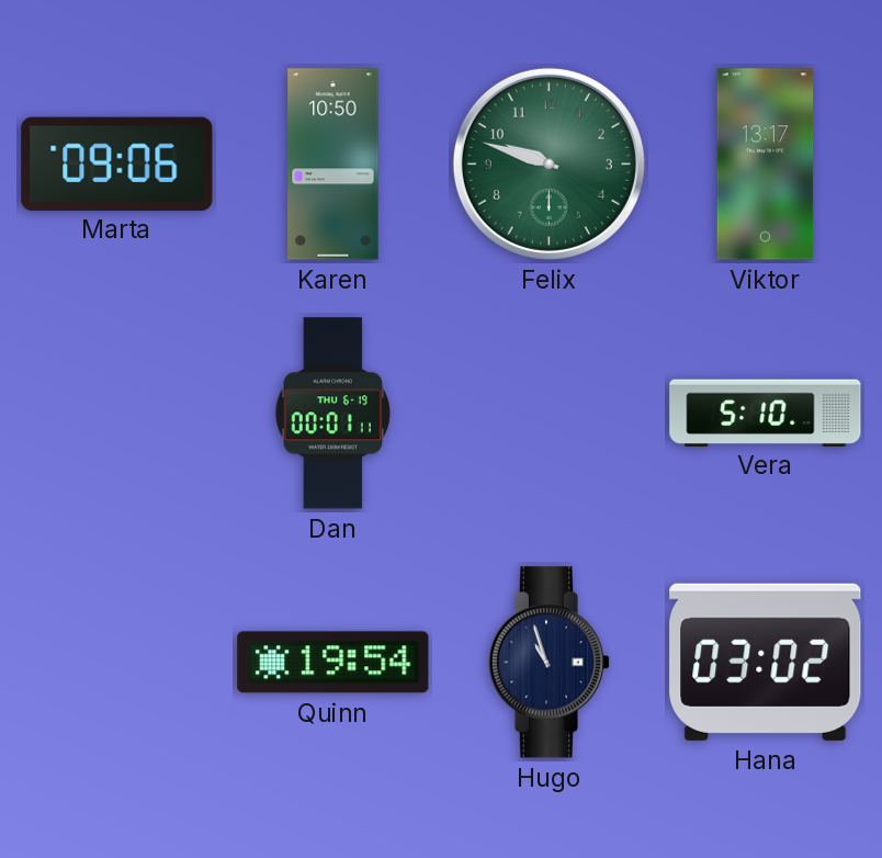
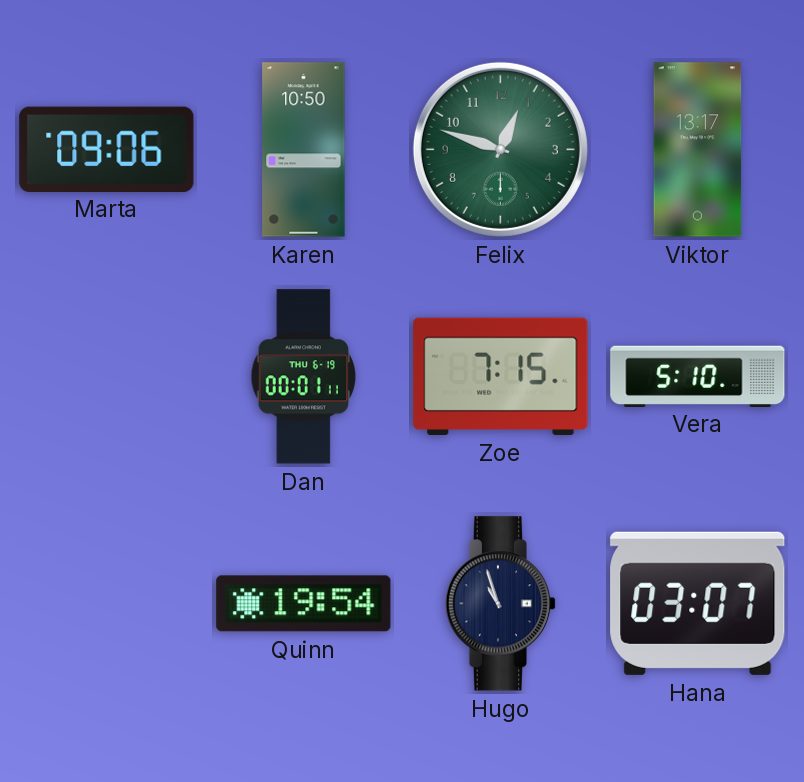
Felix: 9:48 -> 12:48
Zoe: none -> 7:15
Hana: 03:02 -> 03:07
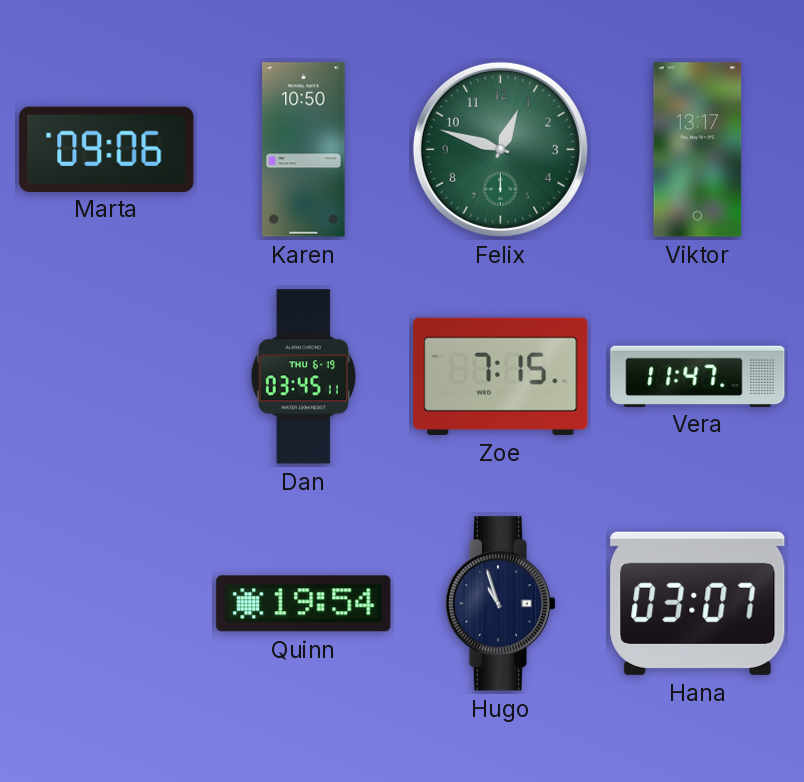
Dan: 00:01 -> 03:45
Vera: 5:10 -> 11:47
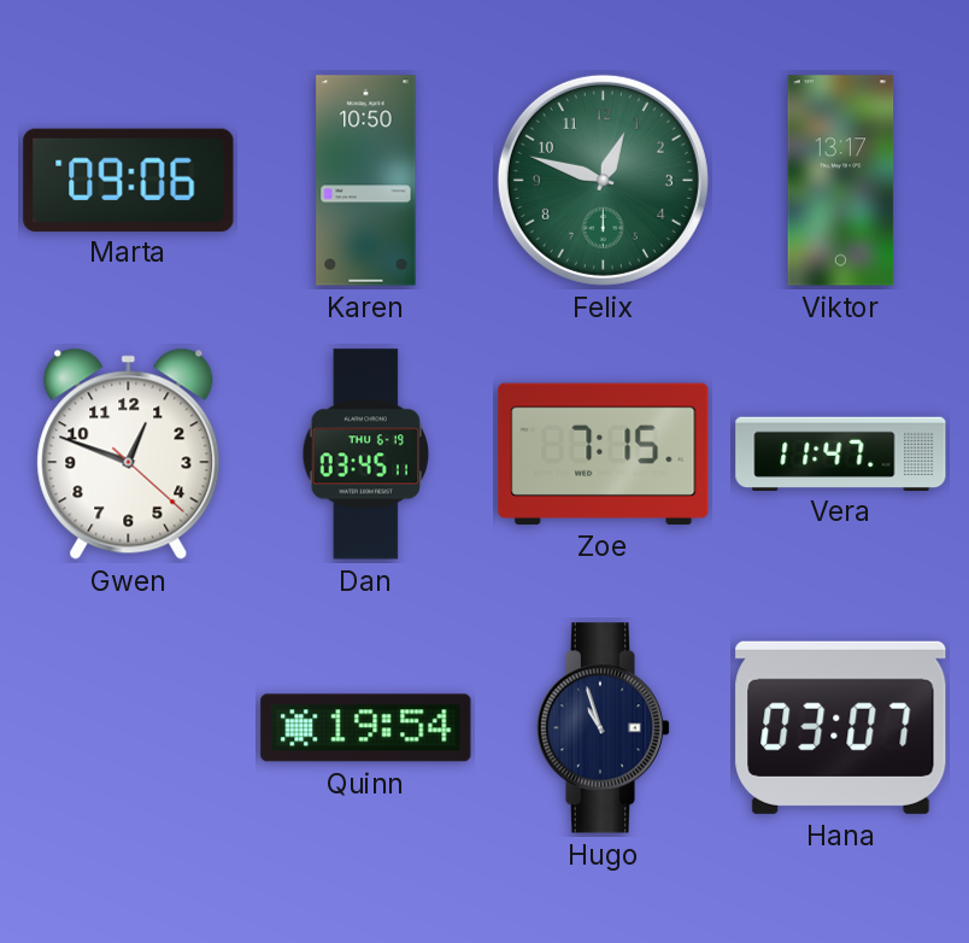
Gwen: none -> 12:48
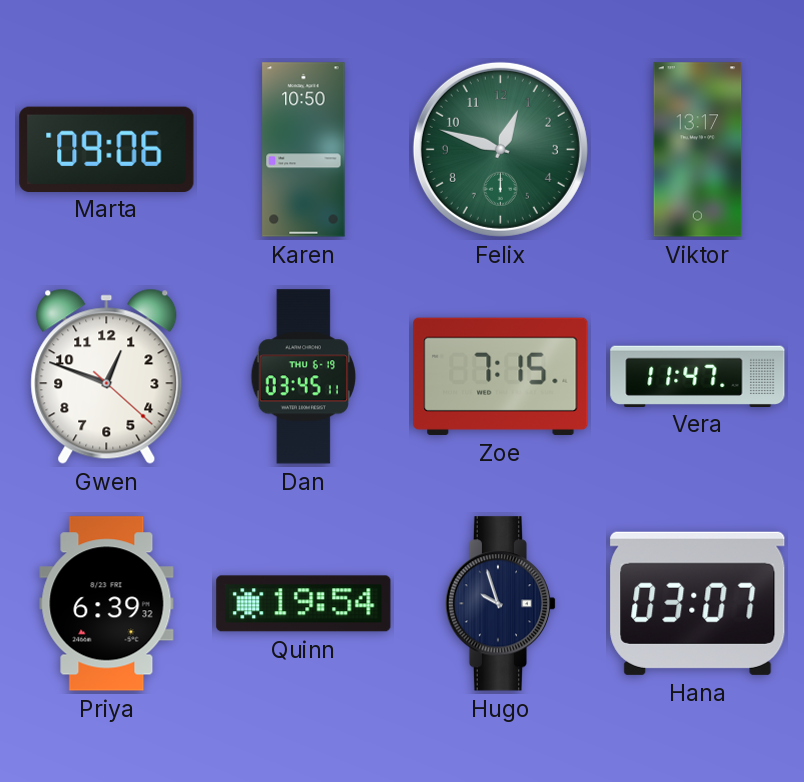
Priya: none -> 6:39
Hugo: 10:57 -> 9:57
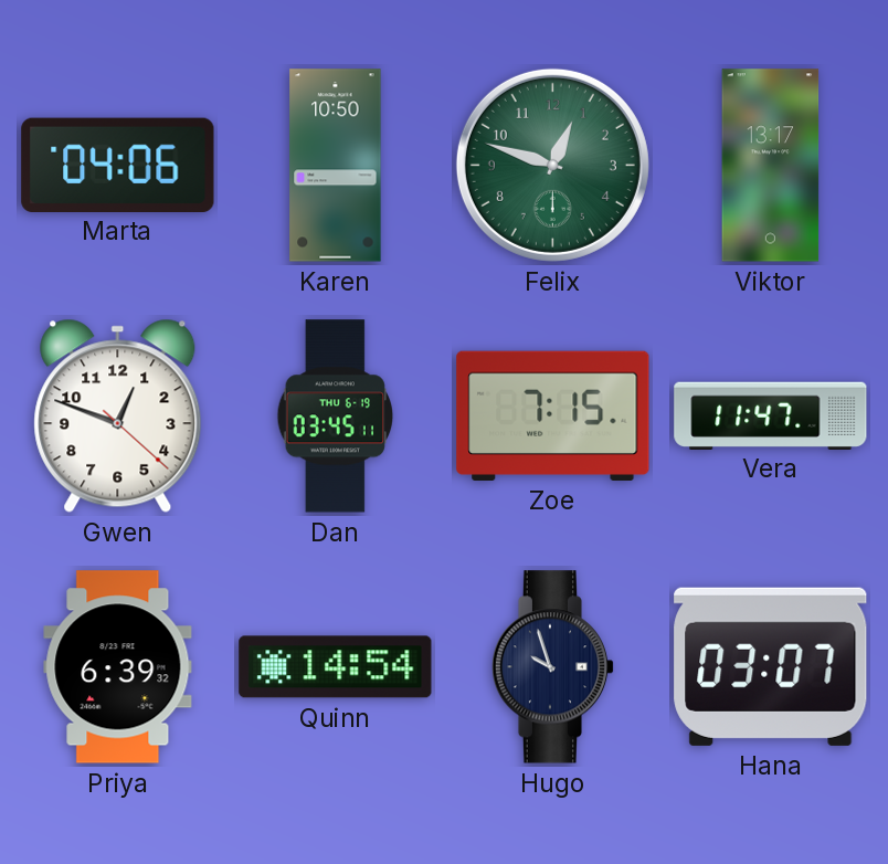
Marta: 09:06 -> 04:06
Quinn: 19:54 -> 14:54
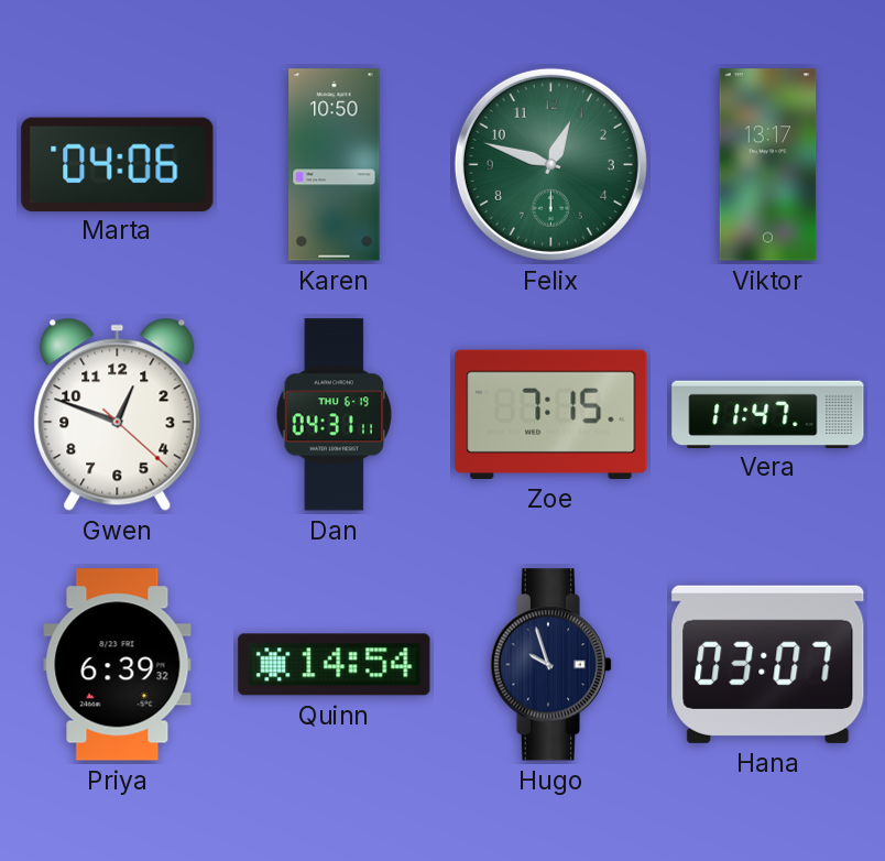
Dan: 03:45 -> 04:31
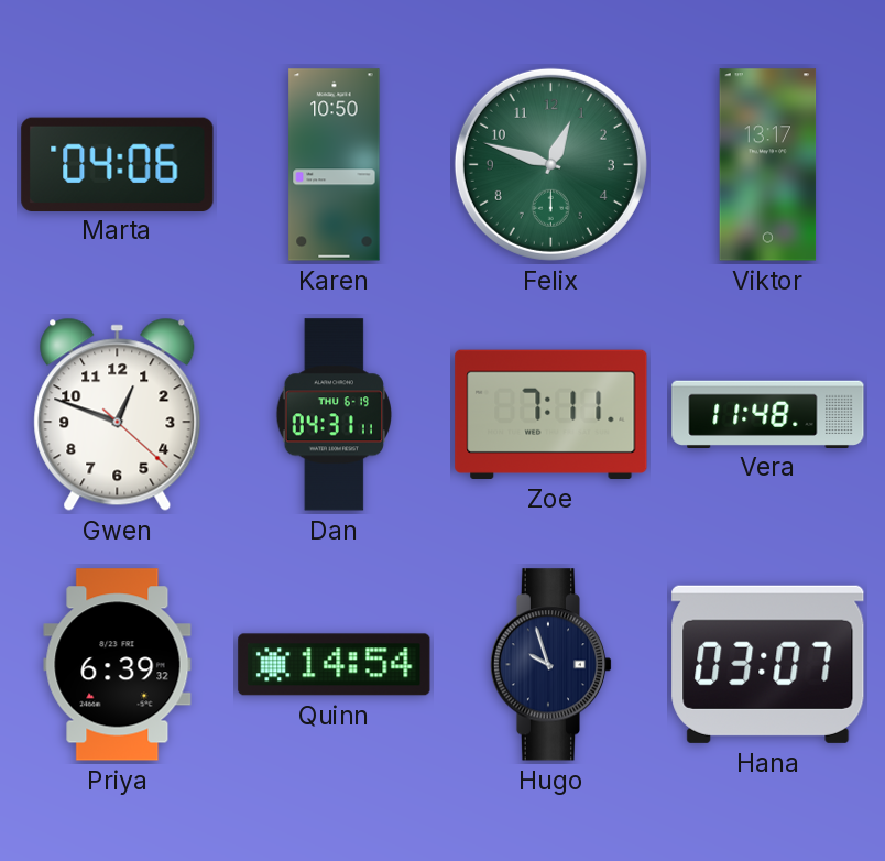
Zoe: 7:15 -> 7:11
Vera: 11:47 -> 11:48
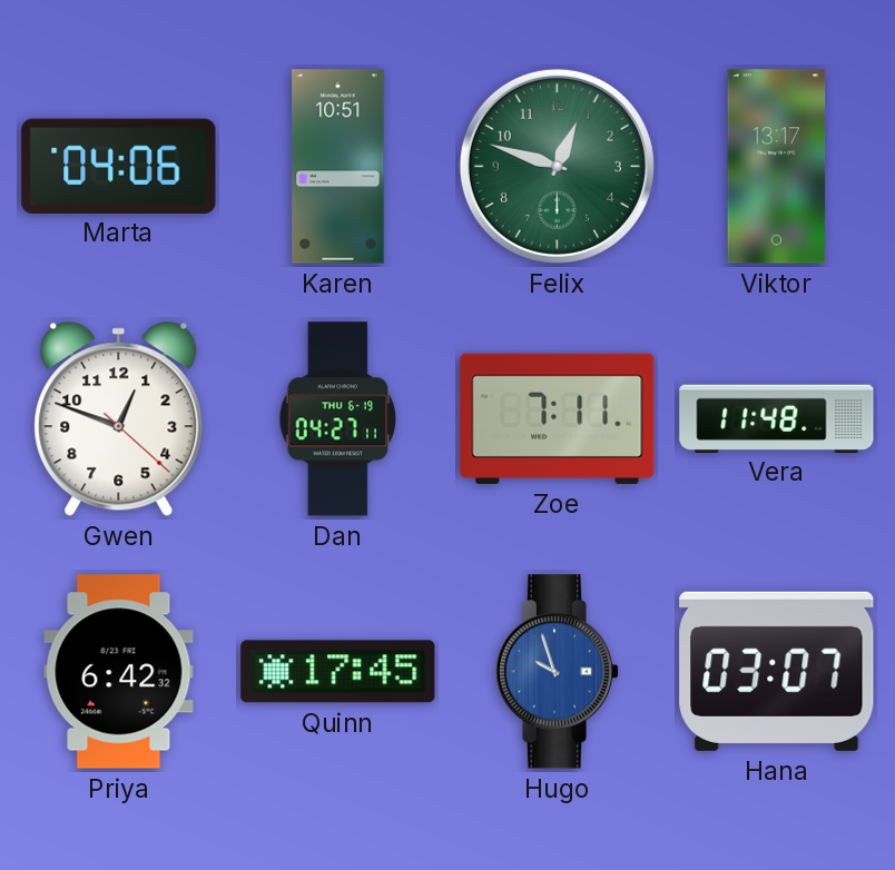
Karen: 10:50 -> 10:51
Dan: 04:31 -> 04:27
Priya: 6:39 -> 6:42
Quinn: 14:54 -> 17:45
Hugo dial: navy -> blue
